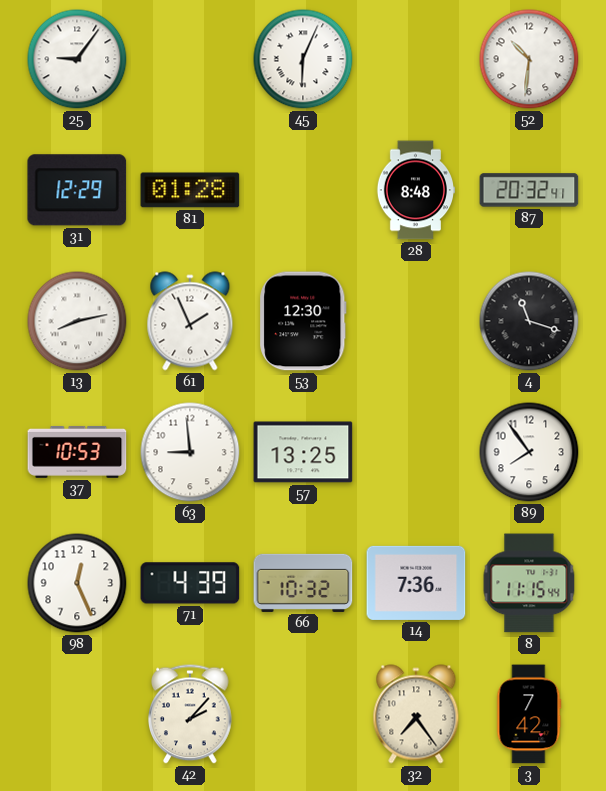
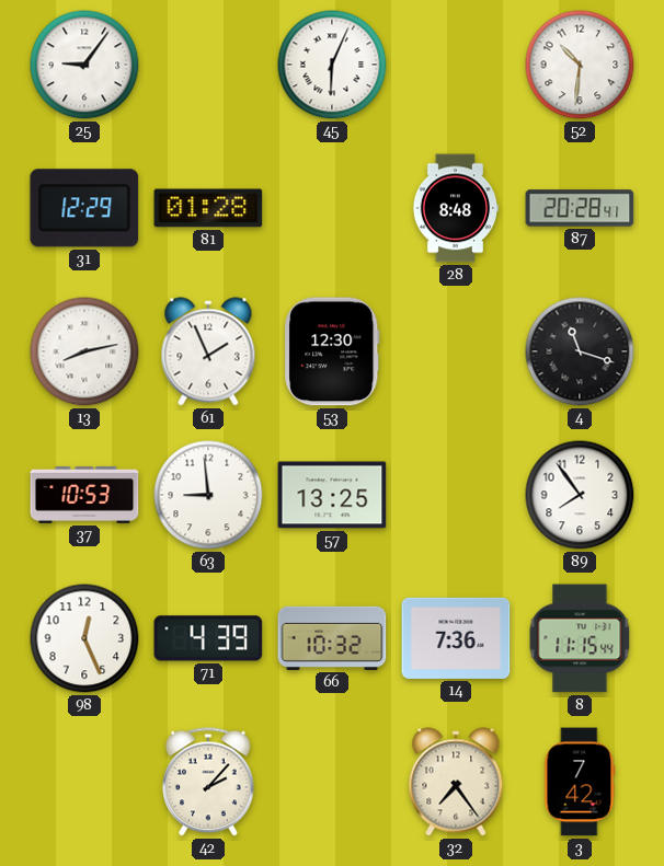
87: 20:32 -> 20:28
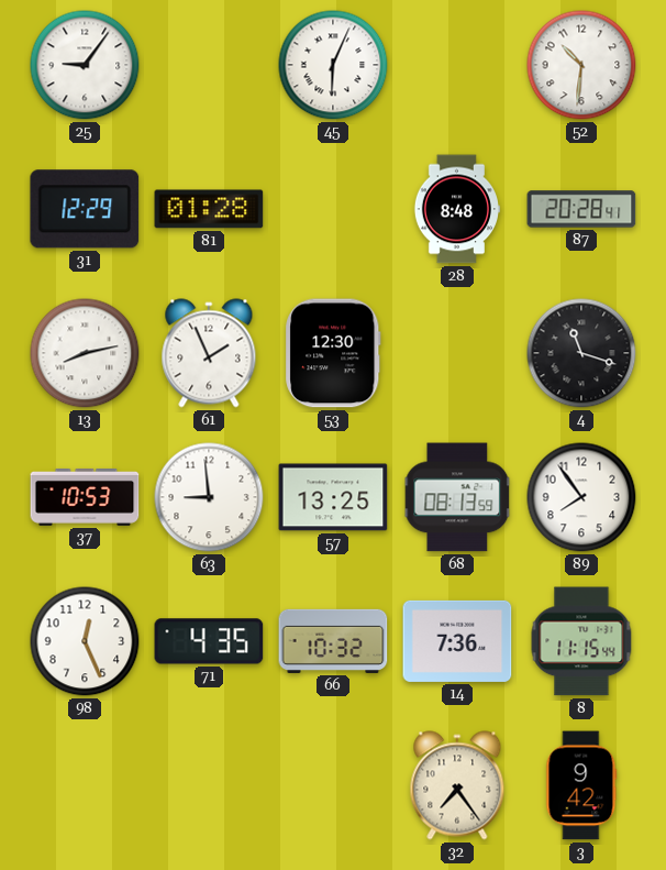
68: none -> 08:13
71: 4:39 -> 4:35
42: 2:07 -> none
3: 7:42 -> 9:42
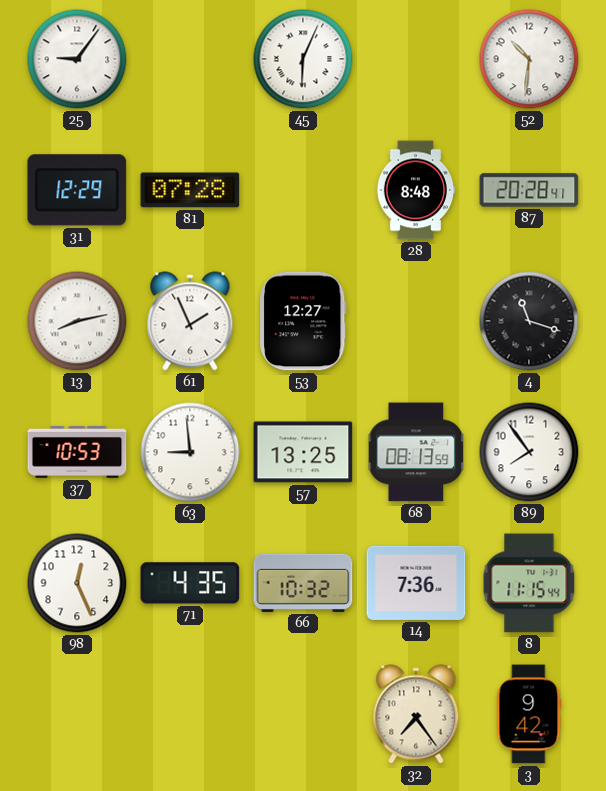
81: 01:28 -> 07:28
53: 12:30 -> 12:27
